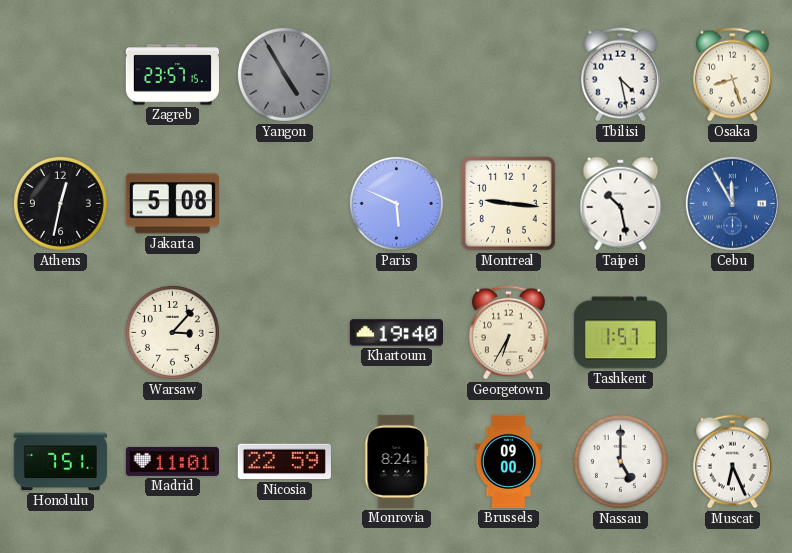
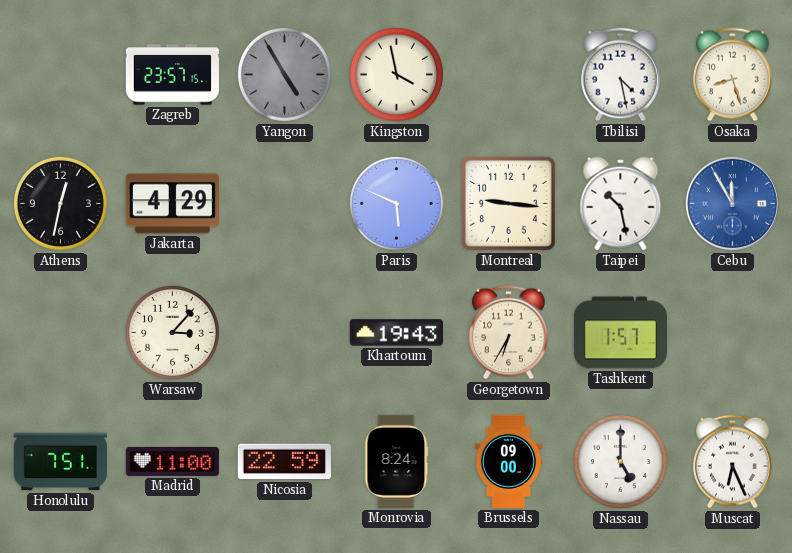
Kingston: none -> 3:58
Jakarta: 5:08 -> 4:29
Khartoum: 19:40 -> 19:43
Madrid: 11:01 -> 11:00
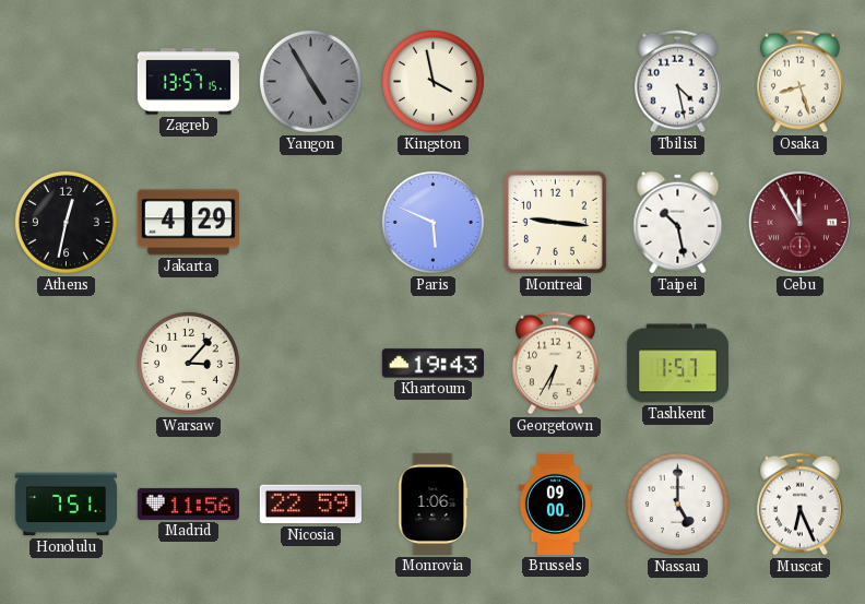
Zagreb: 23:57 -> 13:57
Cebu dial: blue -> burgundy
Madrid: 11:00 -> 11:56
Monrovia: 8:24 -> 1:06
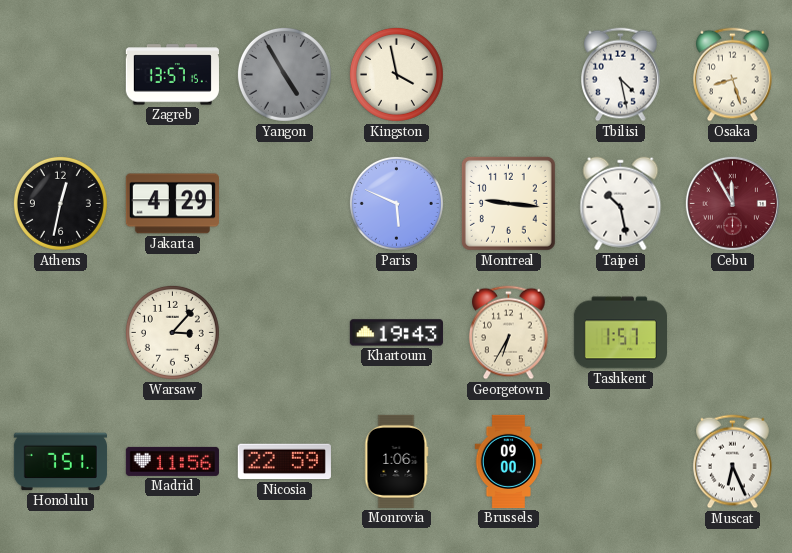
Nassau: 5:00 -> none
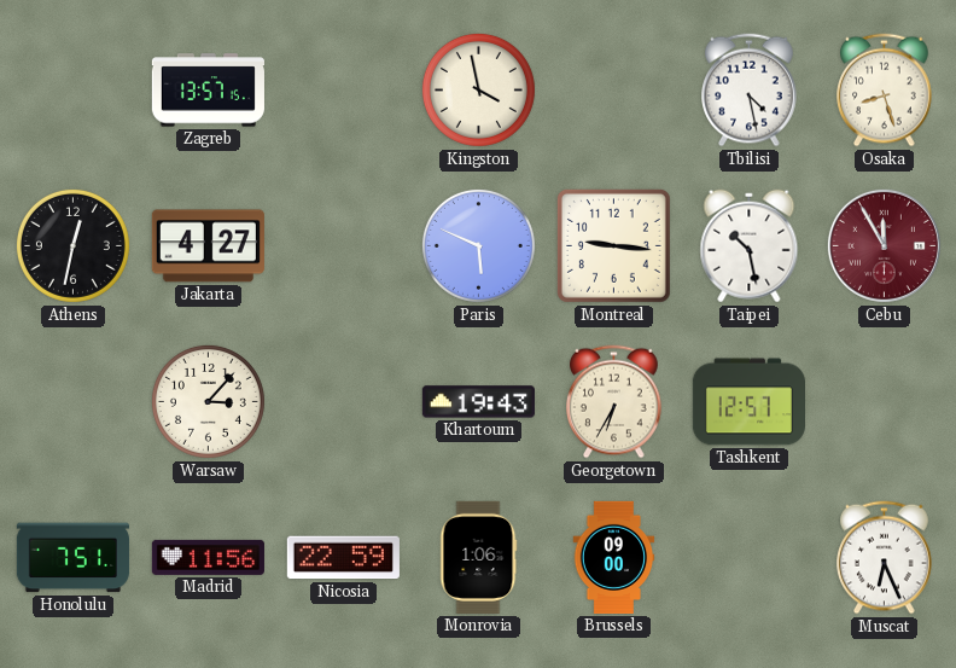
Yangon: 4:55 -> none
Jakarta: 4:29 -> 4:27
Tashkent: 1:57 -> 12:57
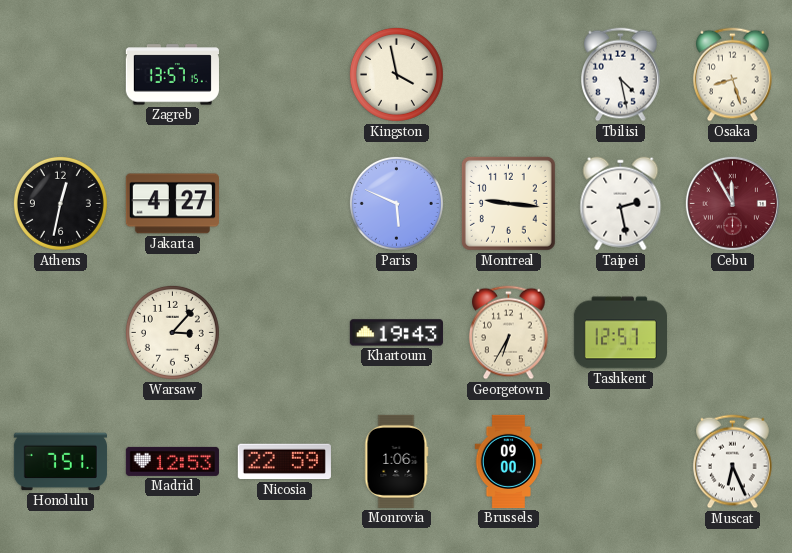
Taipei: 10:28 -> 2:28
Madrid: 11:56 -> 12:53
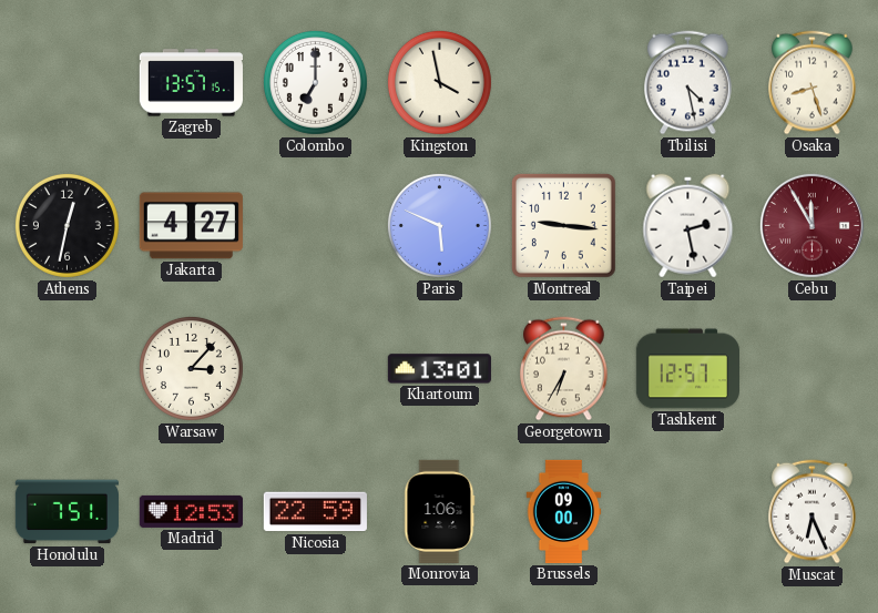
Colombo: none -> 7:00
Khartoum: 19:43 -> 13:01
